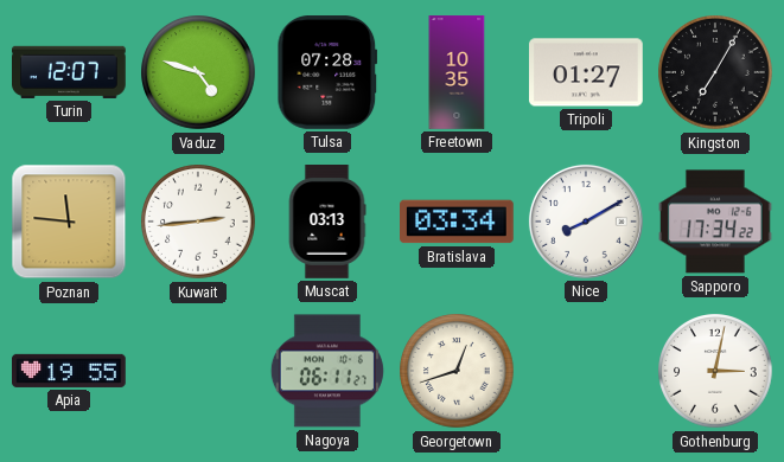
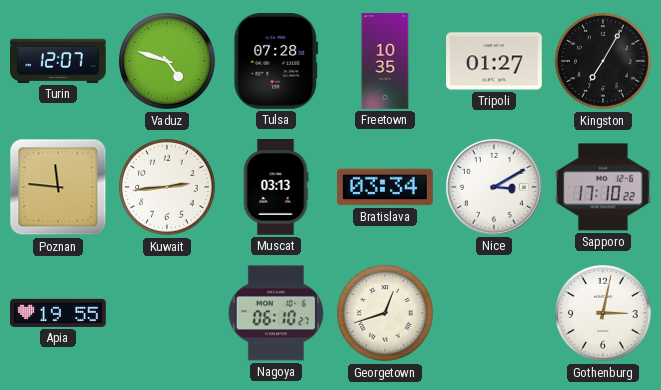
Nice: 8:10 -> 3:10
Sapporo: 17:34 -> 17:10
Nagoya: 06:11 -> 06:10
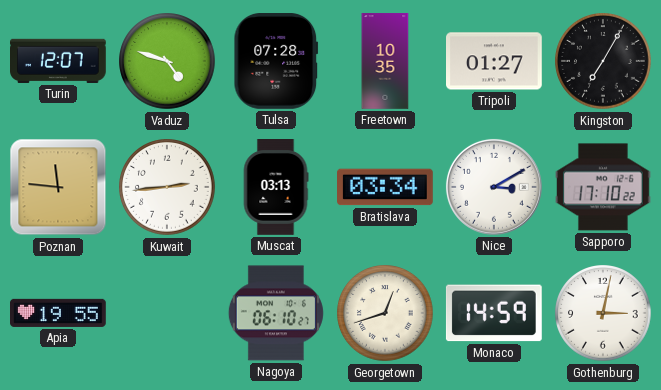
Monaco: none -> 14:59
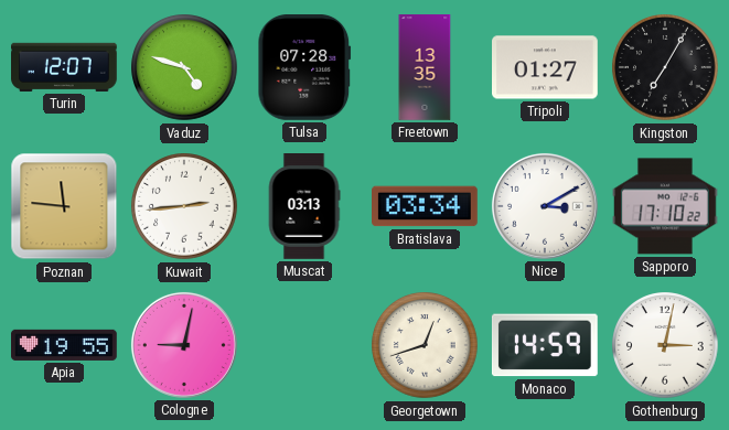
Freetown: 10:35 -> 13:35
Cologne: none -> 9:02
Nagoya: 06:10 -> none
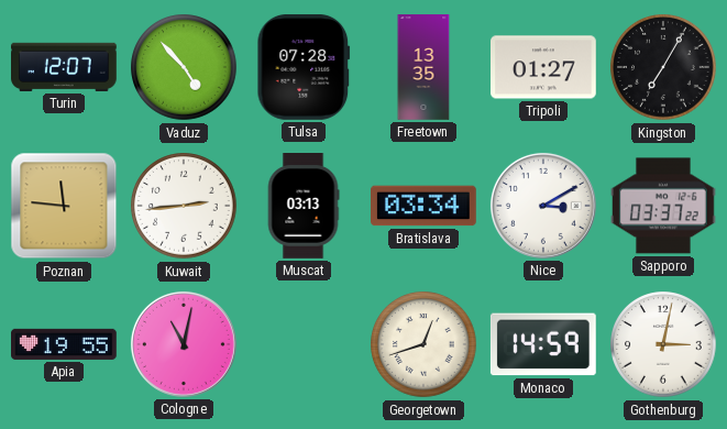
Vaduz: 4:48 -> 4:53
Sapporo: 17:10 -> 03:37
Cologne: 9:02 -> 11:02
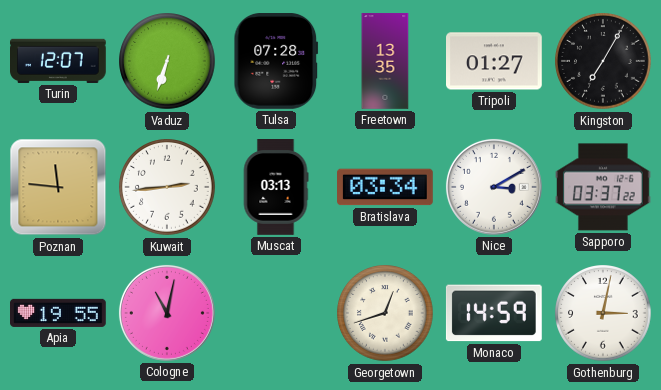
Vaduz: 4:53 -> 6:33
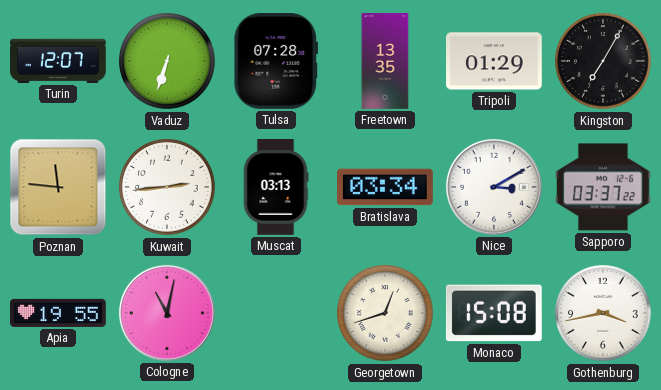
Tripoli: 01:27 -> 01:29
Monaco: 14:59 -> 15:08
Gothenburg: 3:02 -> 3:43
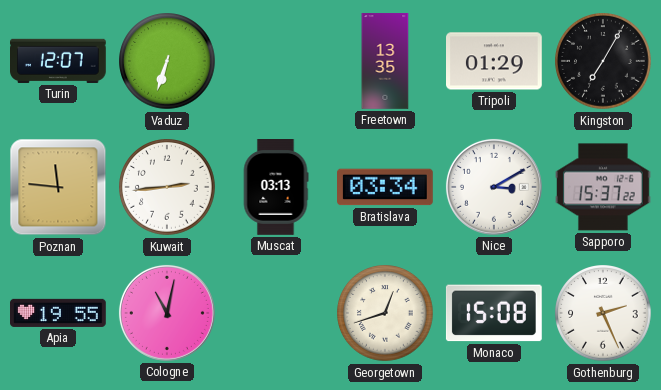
Tulsa: 07:28 -> none
Sapporo: 03:37 -> 15:37
Gothenburg: 3:43 -> 2:26
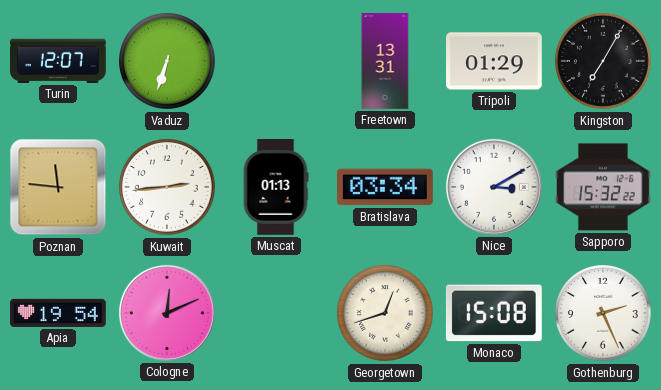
Freetown: 13:35 -> 13:31
Muscat: 03:13 -> 01:13
Sapporo: 15:37 -> 15:32
Apia: 19:55 -> 19:54
Cologne: 11:02 -> 12:11
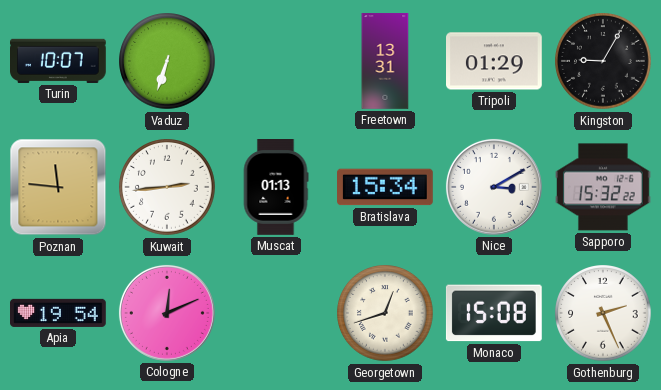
Turin: 12:07 -> 10:07
Kingston: 7:05 -> 9:05
Bratislava: 03:34 -> 15:34
